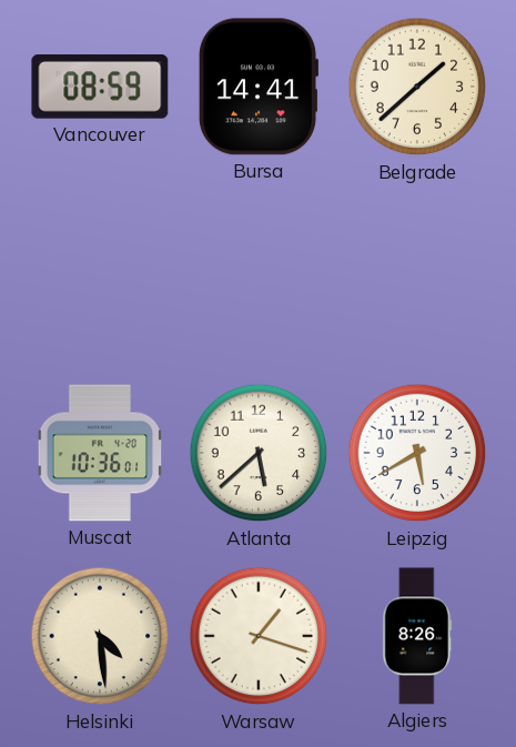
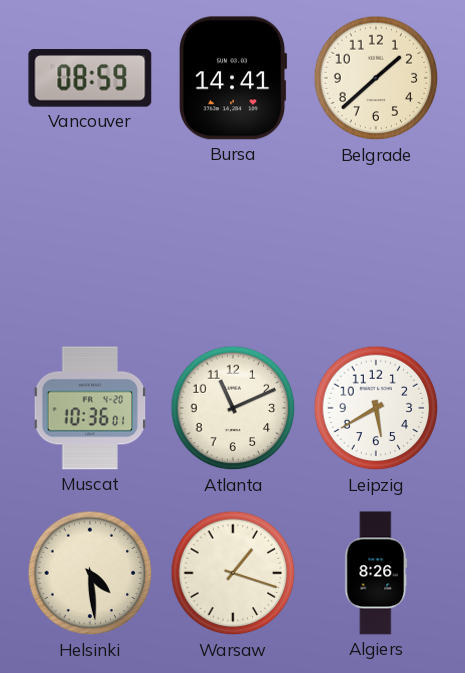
Atlanta: 5:38 -> 11:11
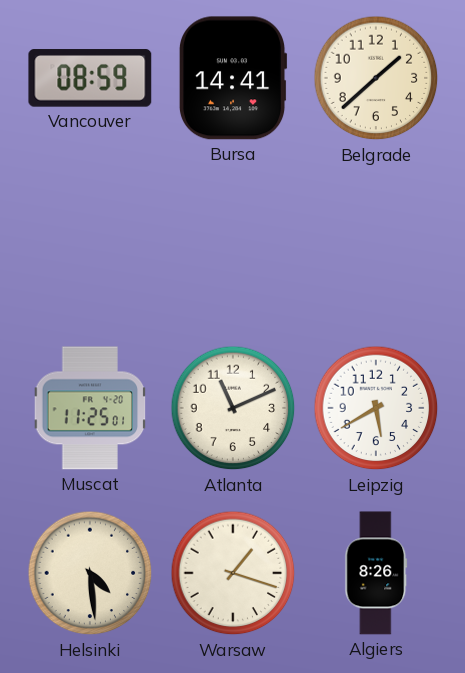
Muscat: 10:36 -> 11:25
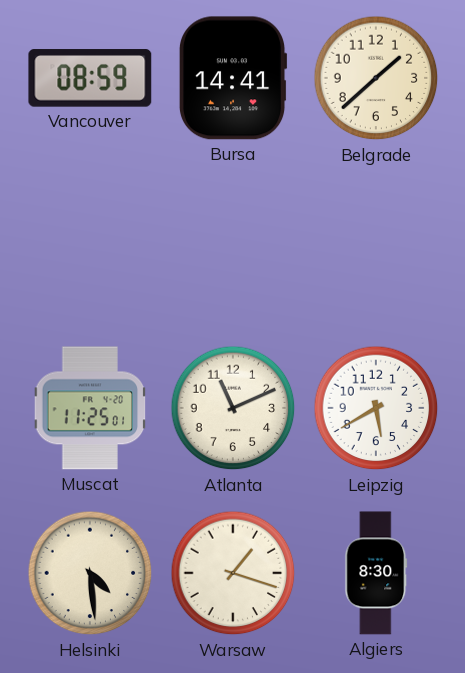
Algiers: 8:26 -> 8:30
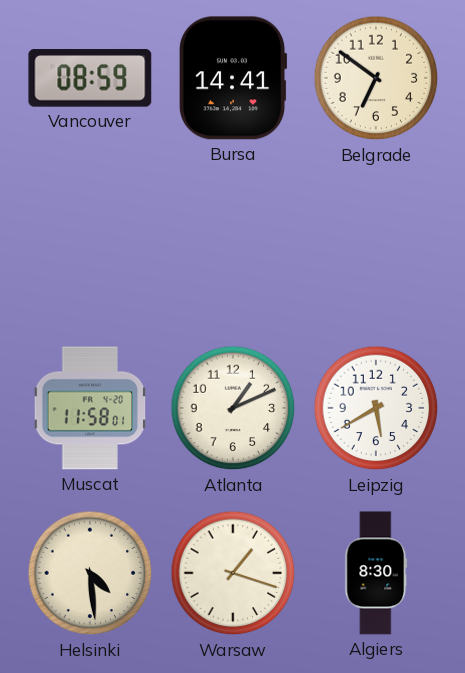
Belgrade: 1:38 -> 6:51
Muscat: 11:25 -> 11:58
Atlanta: 11:11 -> 1:11
